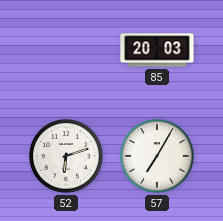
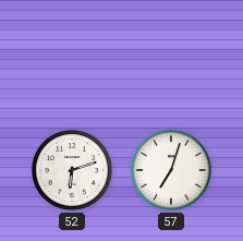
85: 20:03 -> none
57: 7:05 -> 7:03
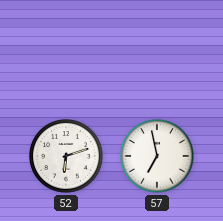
57: 7:03 -> 6:58
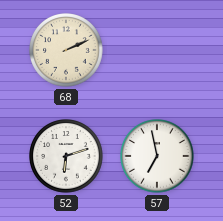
68: none -> 2:11
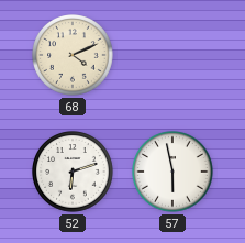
68: 2:11 -> 4:11
57: 6:58 -> 5:58
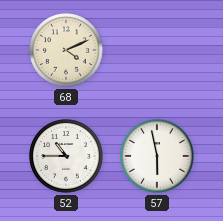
52: 6:12 -> 10:45
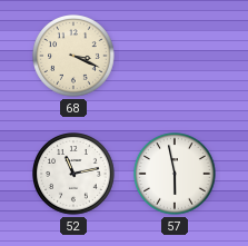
68: 4:11 -> 3:19
52: 10:45 -> 11:13
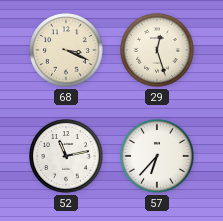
29: none -> 12:27
57: 5:58 -> 6:37
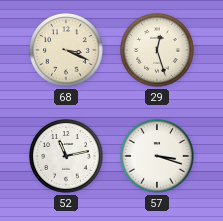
57: 6:37 -> 3:18
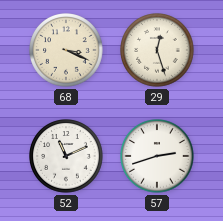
52: 11:13 -> 11:11
57: 3:18 -> 2:42
